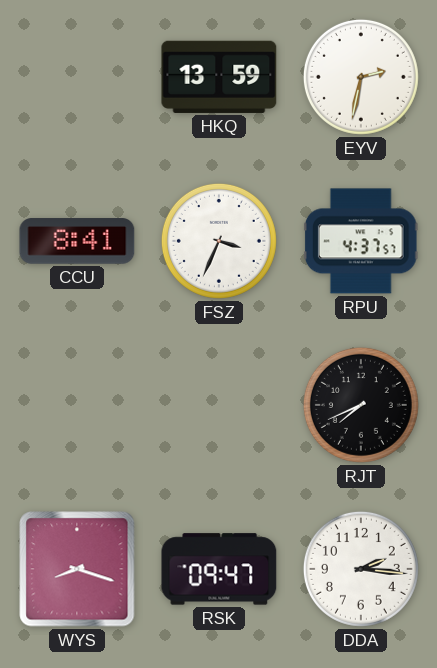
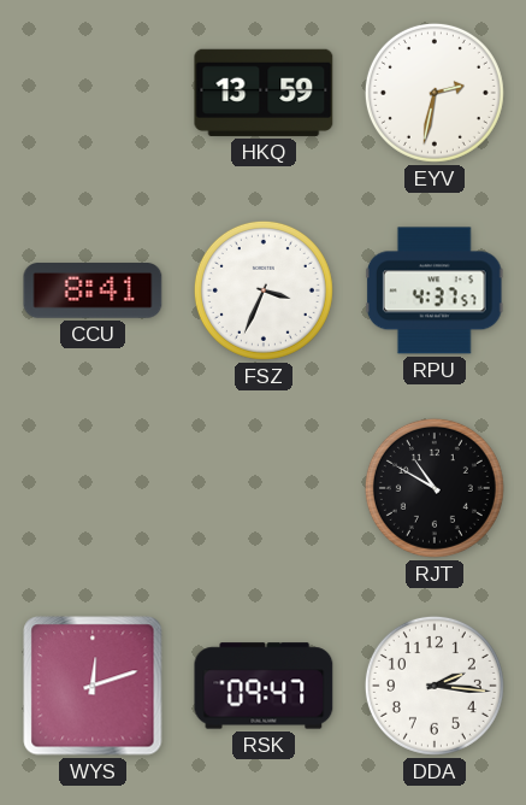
RJT: 7:41 -> 10:50
WYS: 8:18 -> 12:12
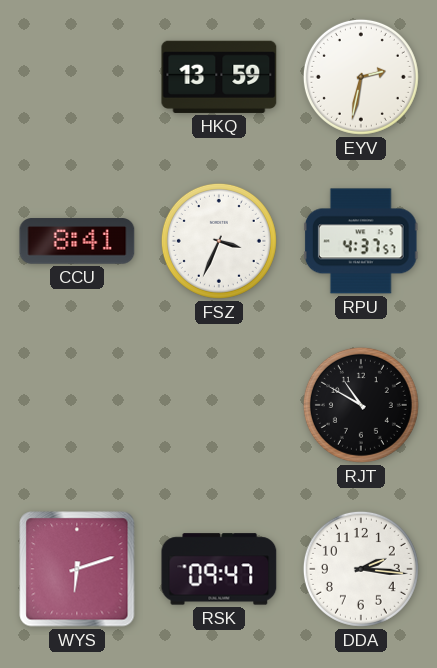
WYS: 12:12 -> 6:12
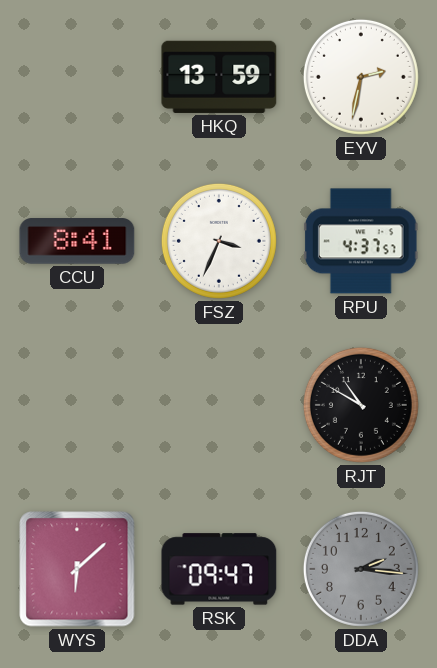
WYS: 6:12 -> 6:08
DDA dial: white -> grey
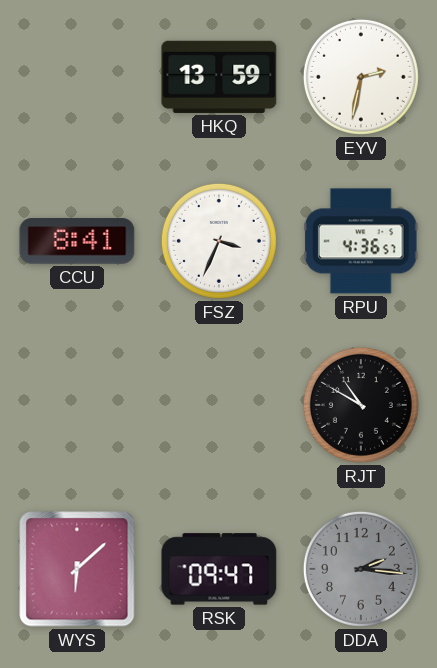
RPU: 4:37 -> 4:36
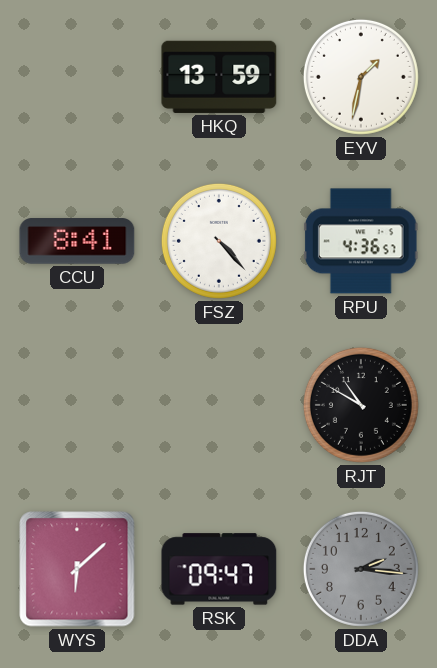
EYV: 2:32 -> 1:32
FSZ: 3:34 -> 4:23
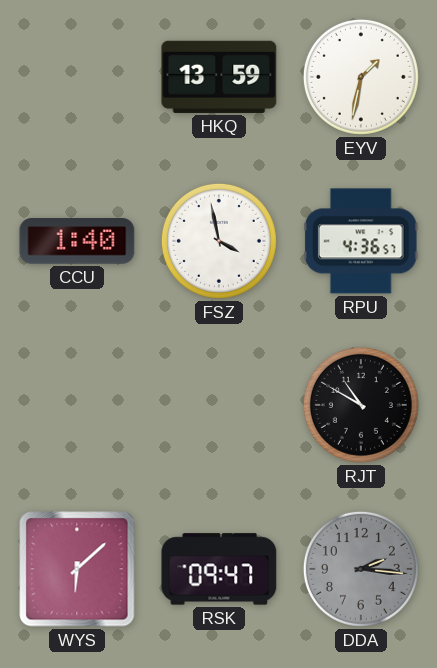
CCU: 8:41 -> 1:40
FSZ: 4:23 -> 3:58
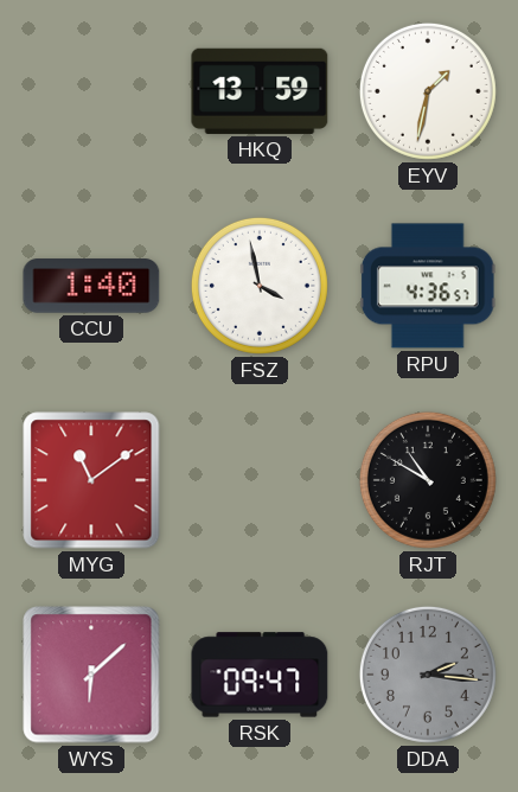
MYG: none -> 11:09
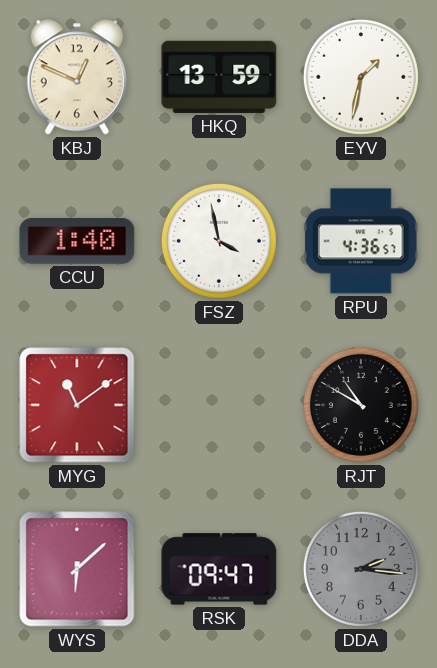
KBJ: none -> 12:49
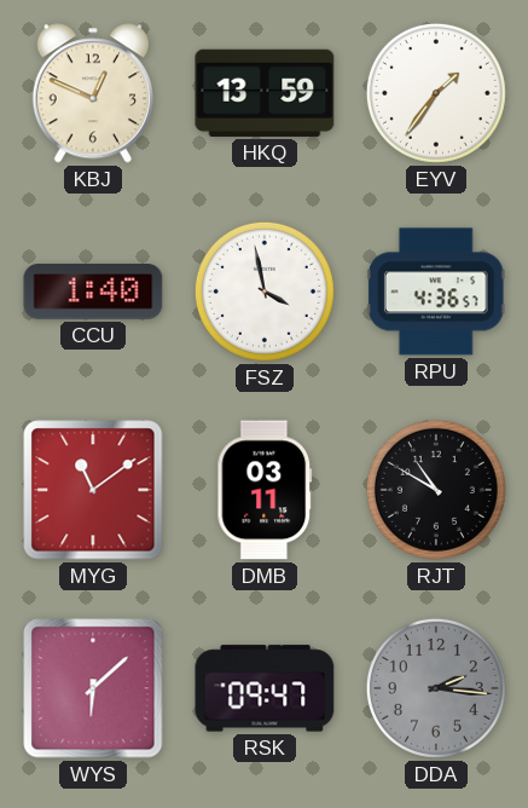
EYV: 1:32 -> 1:36
DMB: none -> 03:11
